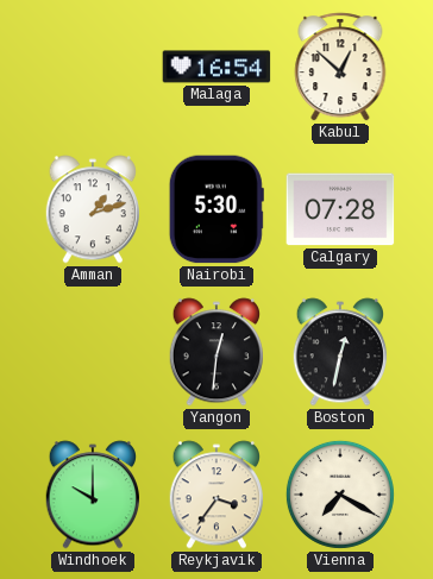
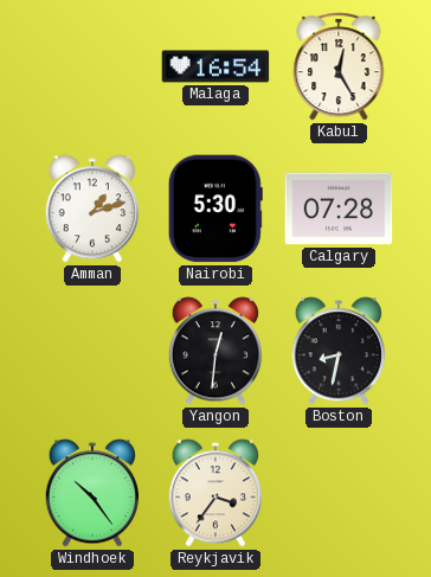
Kabul: 12:52 -> 12:25
Boston: 12:32 -> 8:32
Windhoek: 10:00 -> 10:24
Vienna: 7:20 -> none
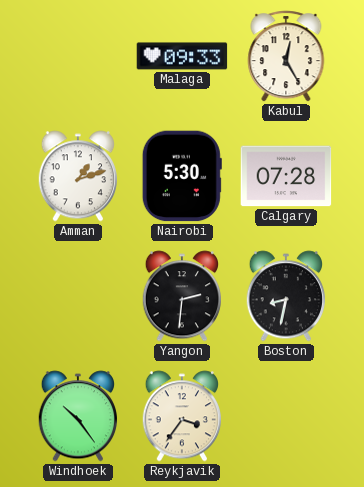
Malaga: 16:54 -> 09:33
Yangon: 12:31 -> 2:31
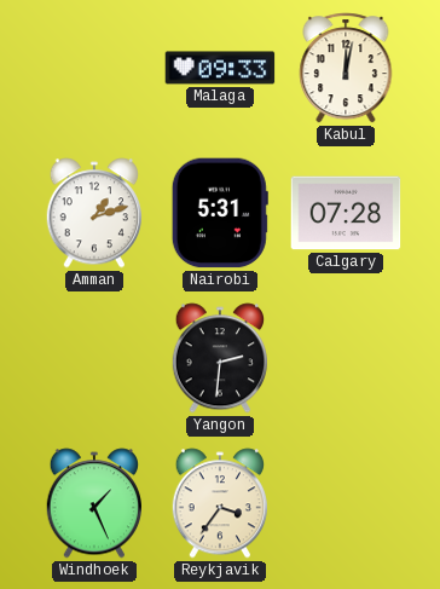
Kabul: 12:25 -> 12:02
Nairobi: 5:30 -> 5:31
Boston: 8:32 -> none
Windhoek: 10:24 -> 1:26
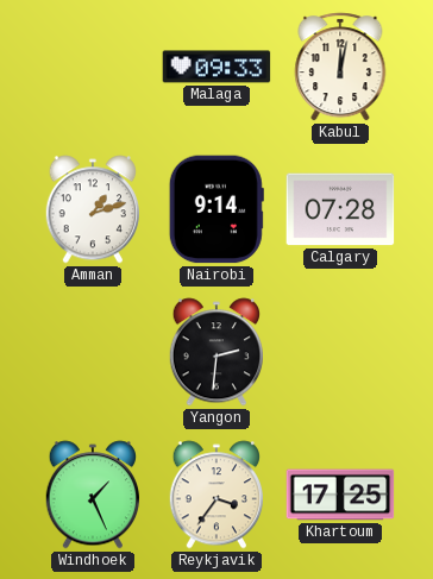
Nairobi: 5:31 -> 9:14
Khartoum: none -> 17:25
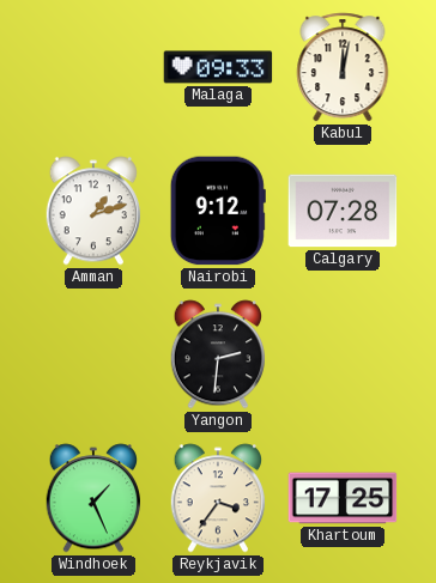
Nairobi: 9:14 -> 9:12
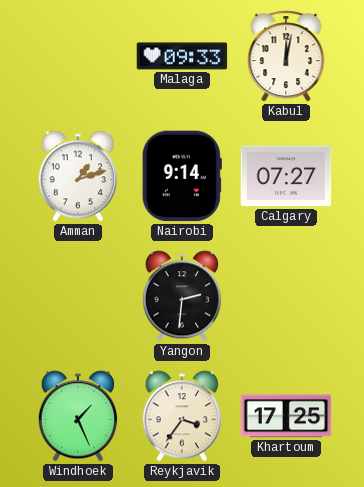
Nairobi: 9:12 -> 9:14
Calgary: 07:28 -> 07:27
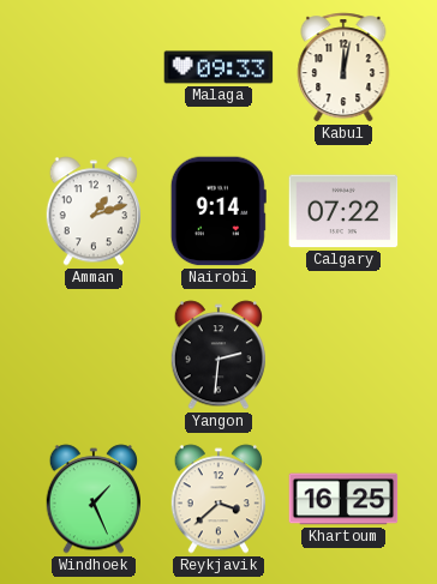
Calgary: 07:27 -> 07:22
Reykjavik: 3:36 -> 3:38
Khartoum: 17:25 -> 16:25
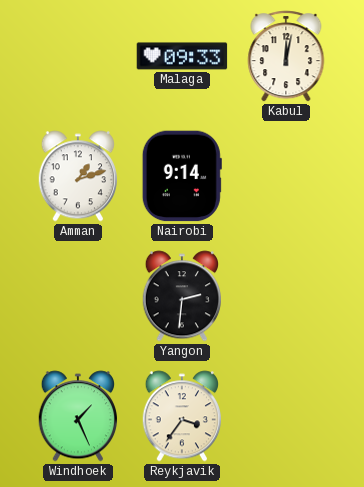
Calgary: 07:22 -> none
Reykjavik: 3:38 -> 3:36
Khartoum: 16:25 -> none
